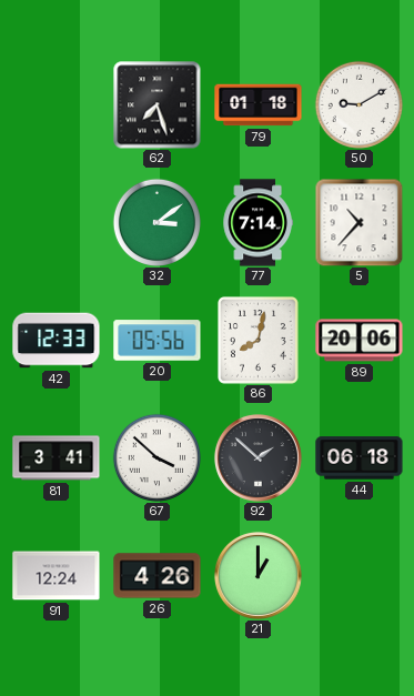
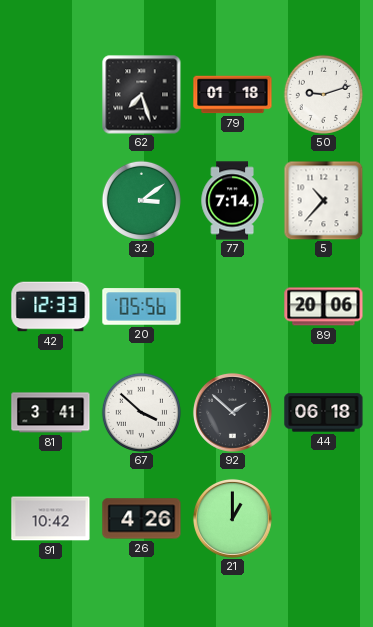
50: 9:10 -> 9:12
86: 8:02 -> none
91: 12:24 -> 10:42
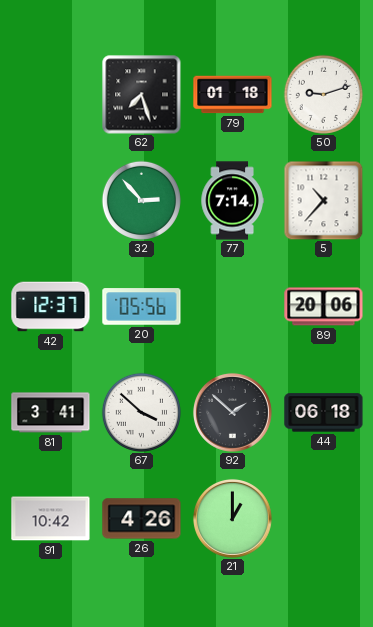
32: 3:09 -> 2:53
42: 12:33 -> 12:37
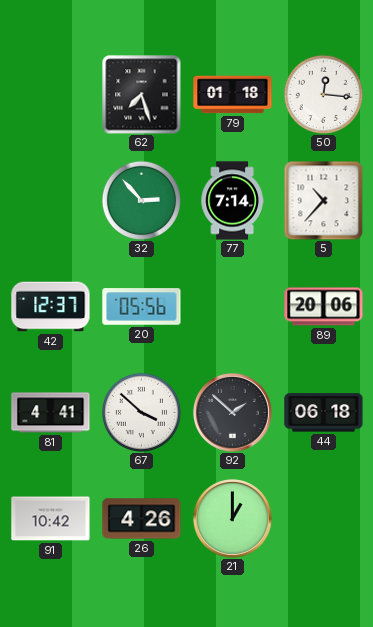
50: 9:12 -> 12:16
81: 3:41 -> 4:41
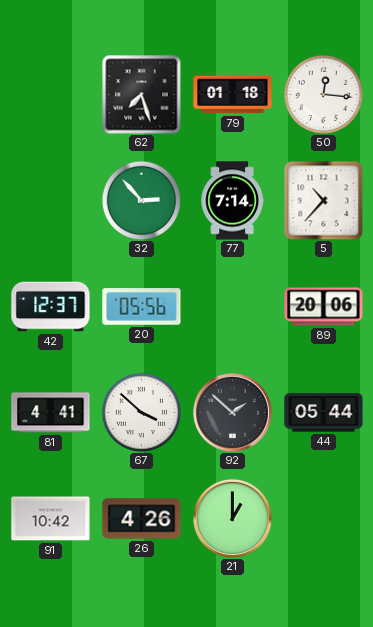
44: 06:18 -> 05:44
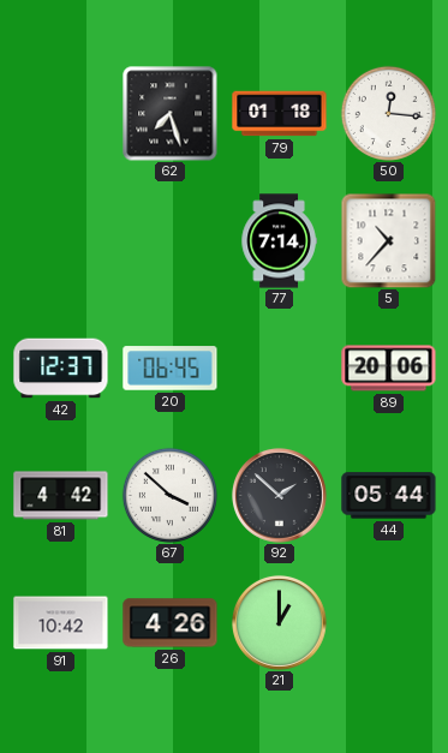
32: 2:53 -> none
20: 05:56 -> 06:45
81: 4:41 -> 4:42
